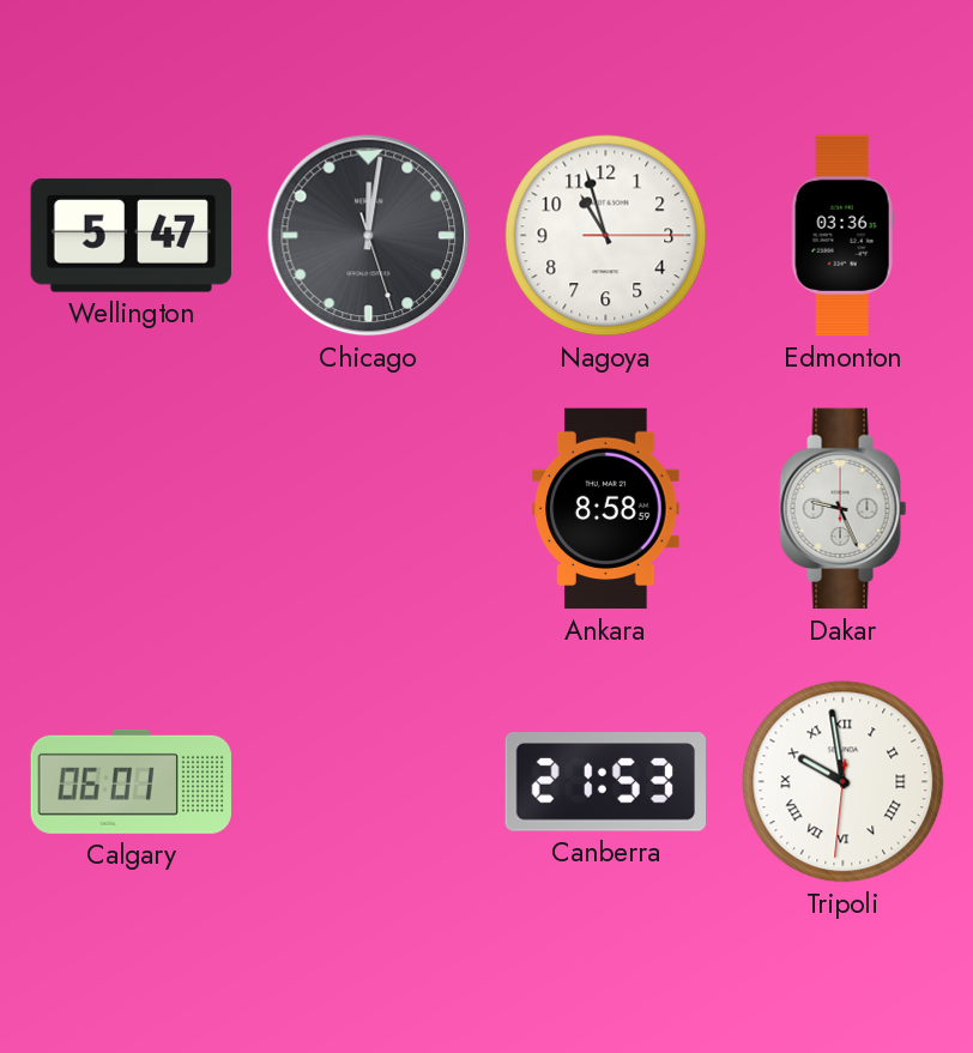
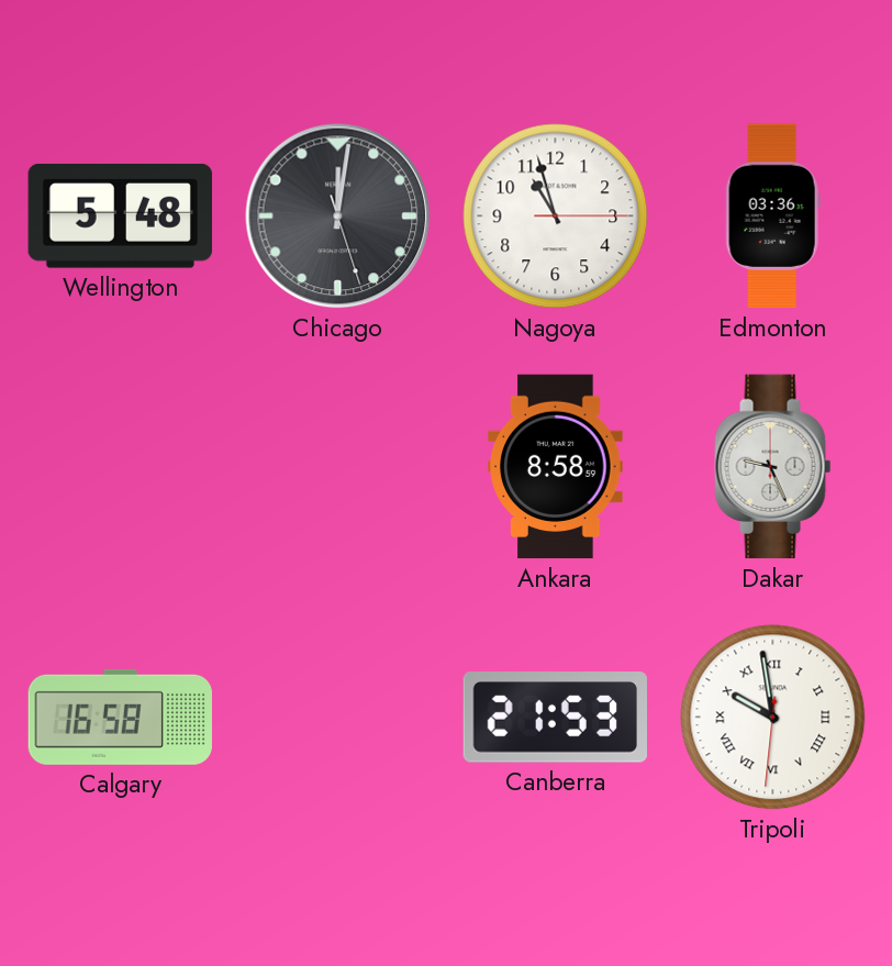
Wellington: 5:47 -> 5:48
Calgary: 06:01 -> 16:58
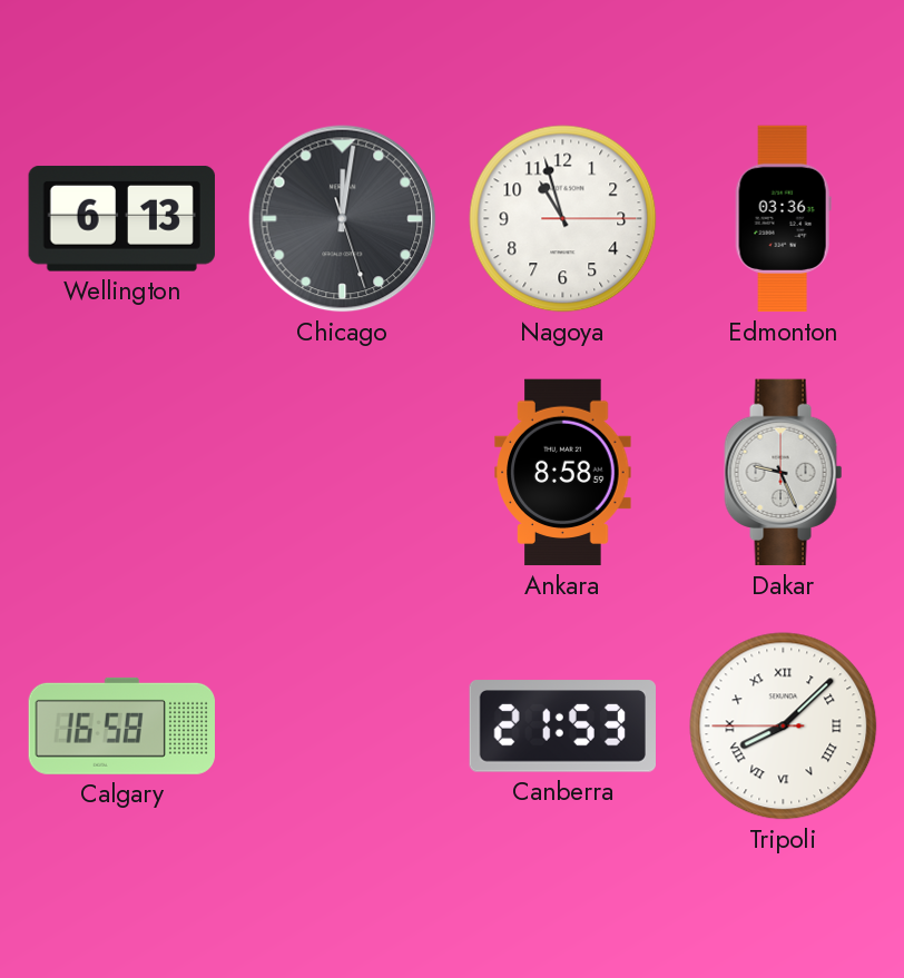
Wellington: 5:48 -> 6:13
Tripoli: 9:58 -> 8:07
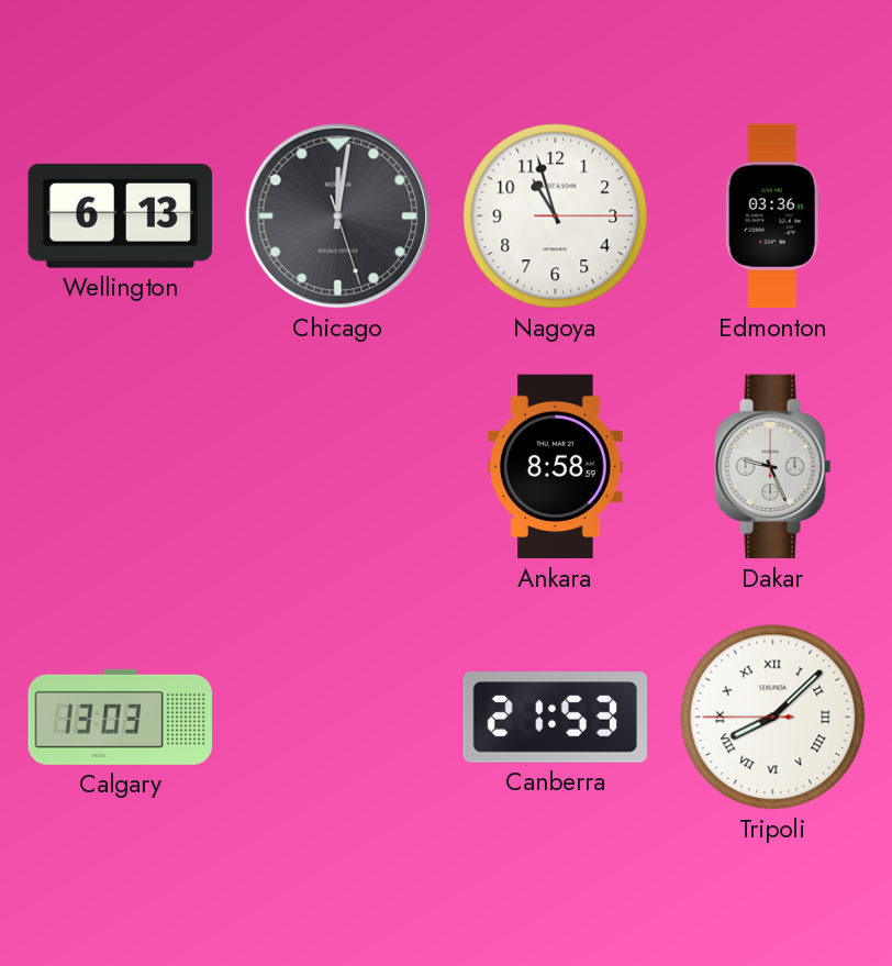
Calgary: 16:58 -> 13:03
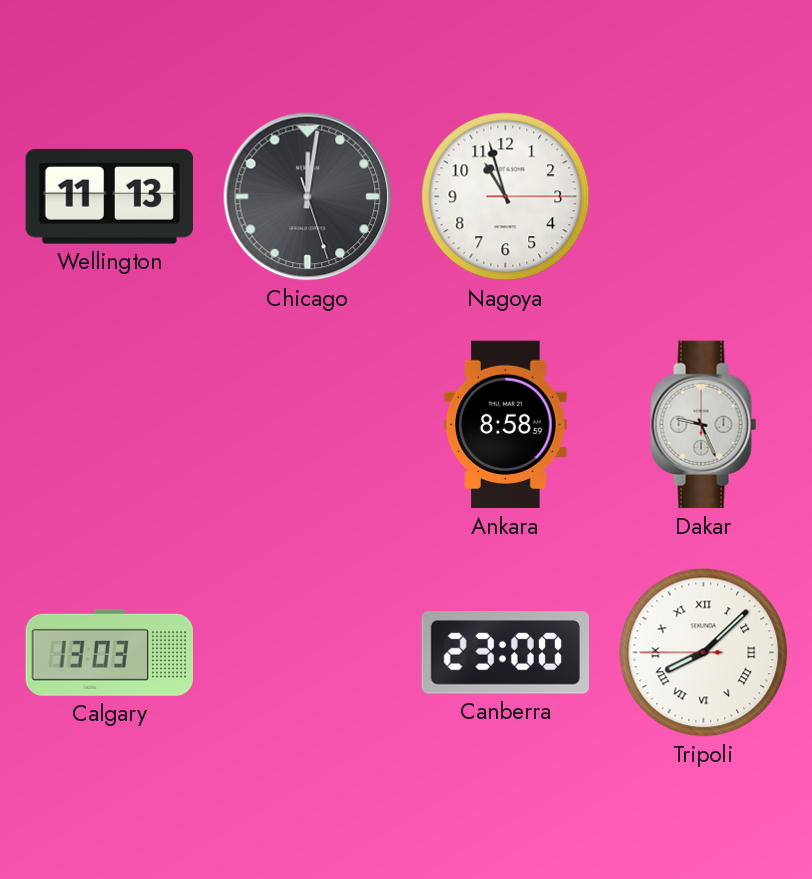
Wellington: 6:13 -> 11:13
Edmonton: 03:36 -> none
Canberra: 21:53 -> 23:00
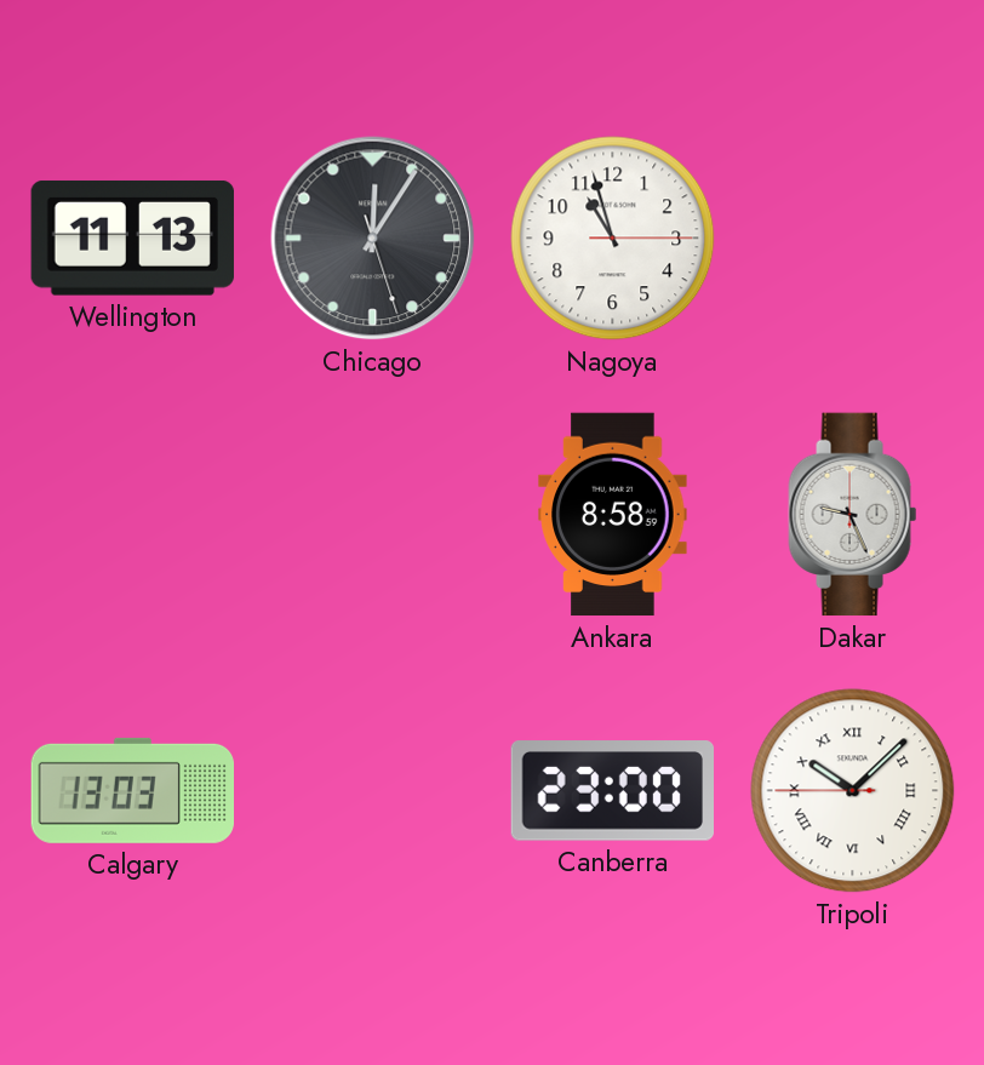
Chicago: 12:01 -> 12:05
Tripoli: 8:07 -> 10:07
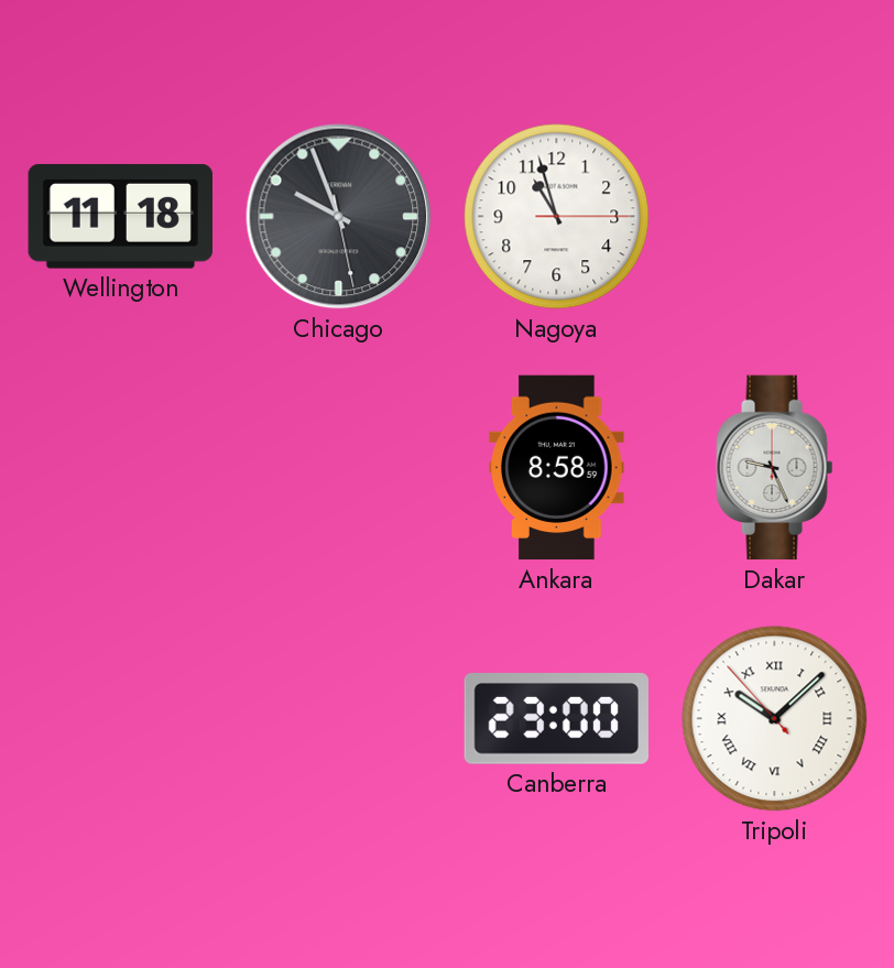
Wellington: 11:13 -> 11:18
Chicago: 12:05 -> 9:56
Calgary: 13:03 -> none
Tripoli: 10:07:45 -> 10:07:53
